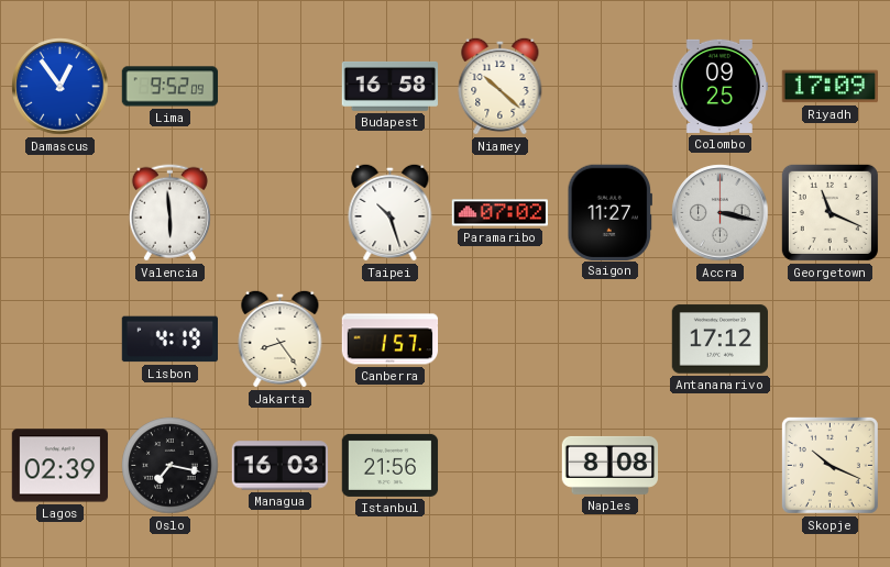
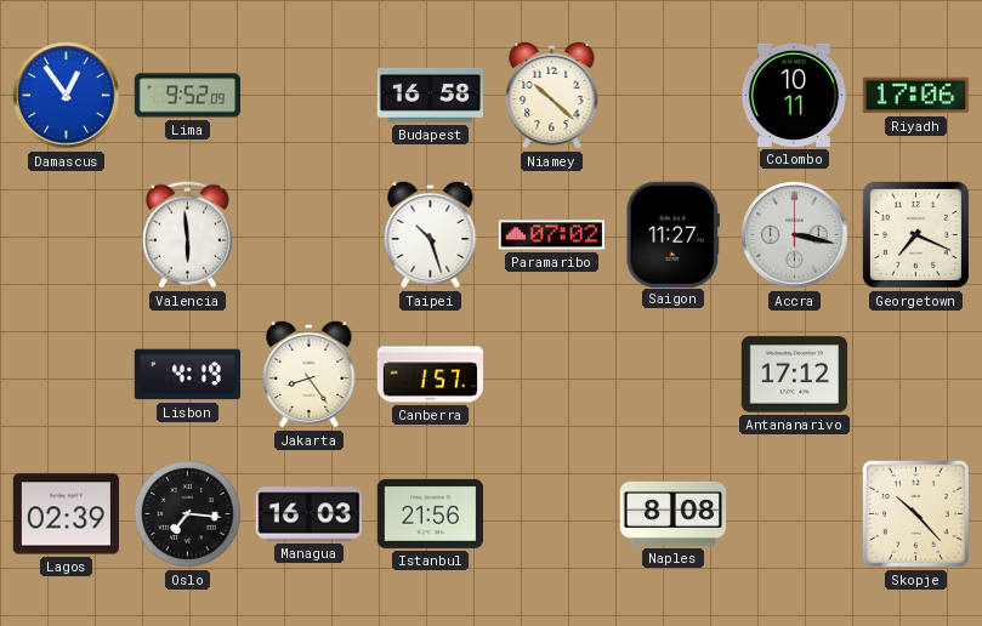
Colombo: 09:25 -> 10:11
Riyadh: 17:09 -> 17:06
Georgetown: 11:19 -> 7:19
Oslo: 7:17 -> 7:16
Skopje: 10:19 -> 10:23
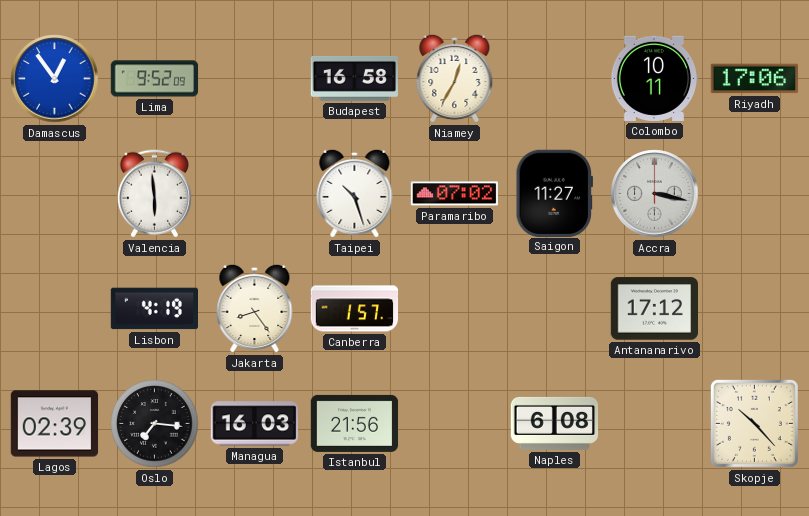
Niamey: 10:22 -> 12:35
Georgetown: 7:19 -> none
Naples: 8:08 -> 6:08
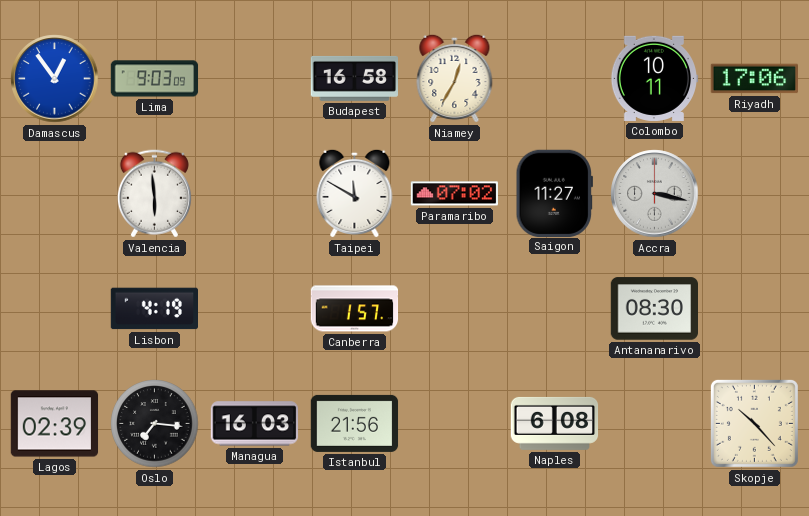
Lima: 9:52 -> 9:03
Taipei: 10:27 -> 11:50
Jakarta: 8:24 -> none
Antananarivo: 17:12 -> 08:30
